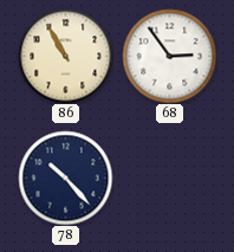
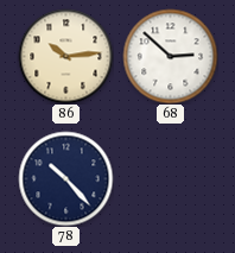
86: 10:55 -> 10:14
68: 2:54 -> 2:52
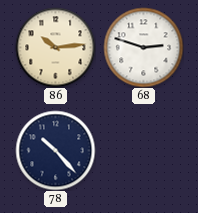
68: 2:52 -> 2:48
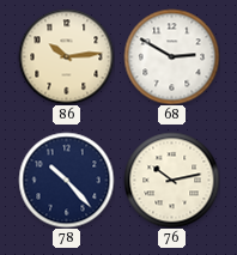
68: 2:48 -> 2:50
76: none -> 10:13
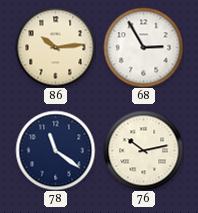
68: 2:50 -> 2:55
78: 10:23 -> 11:21
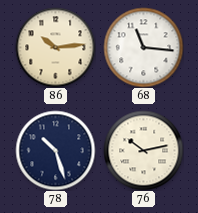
68: 2:55 -> 11:16
78: 11:21 -> 10:27
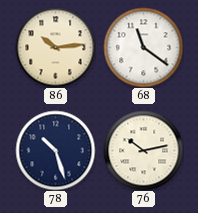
68: 11:16 -> 11:21
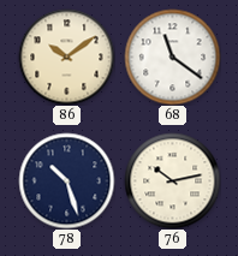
86: 10:14 -> 10:09
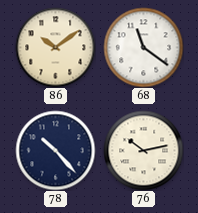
78: 10:27 -> 10:23
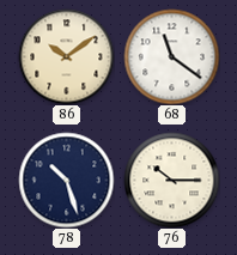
78: 10:23 -> 10:27
76: 10:13 -> 10:15
